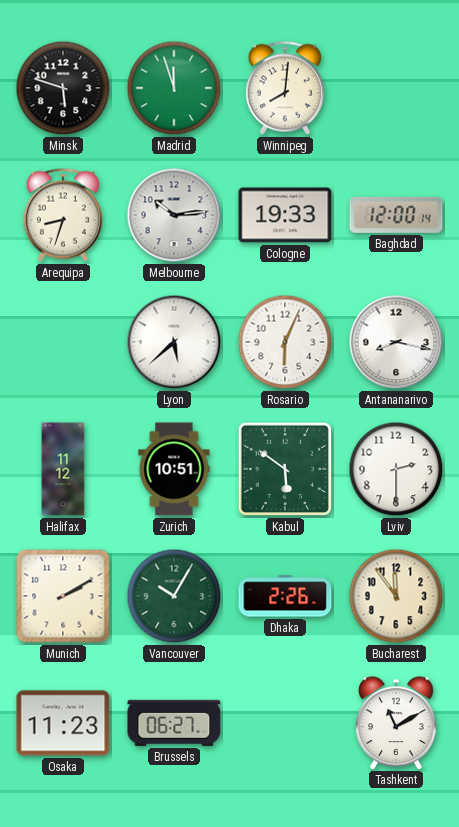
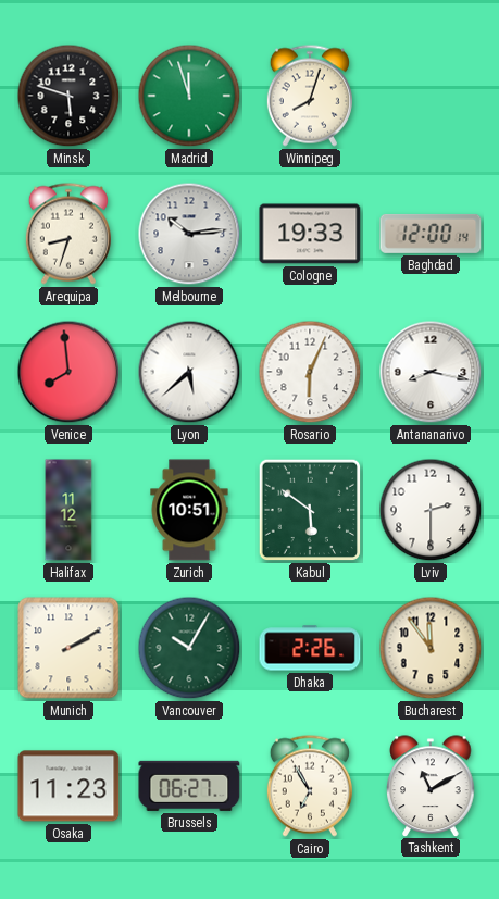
Winnipeg: 8:01 -> 8:03
Venice: none -> 7:59
Cairo: none -> 6:55
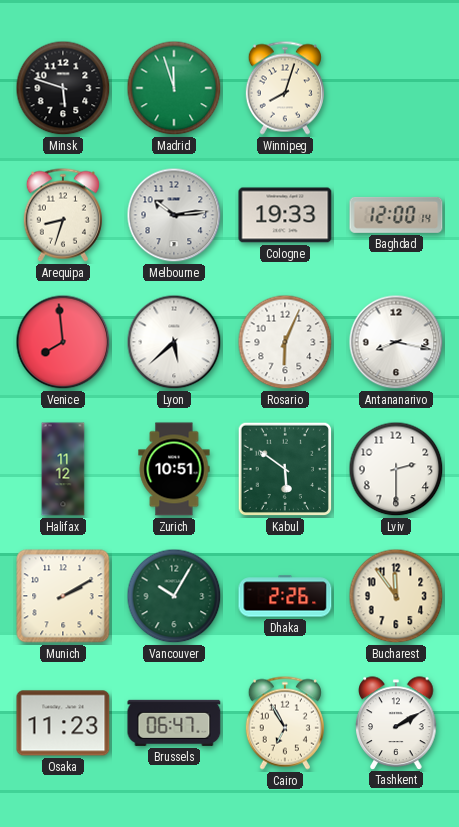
Brussels: 06:27 -> 06:47
Tashkent: 11:10 -> 2:10
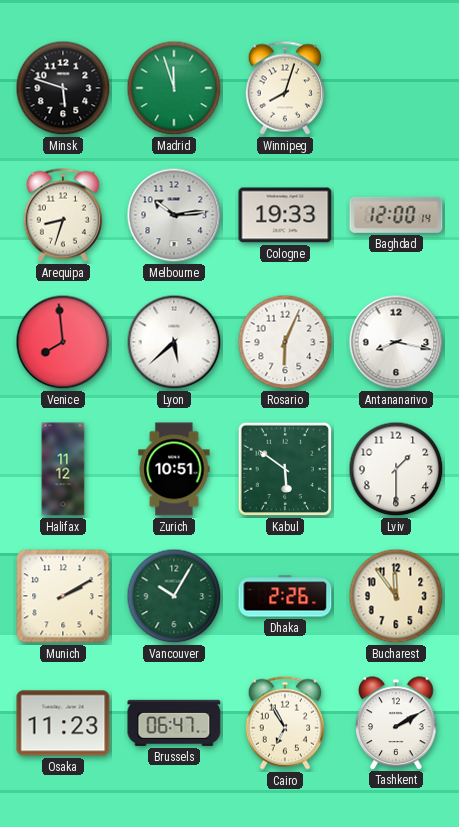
Lviv: 2:30 -> 1:30
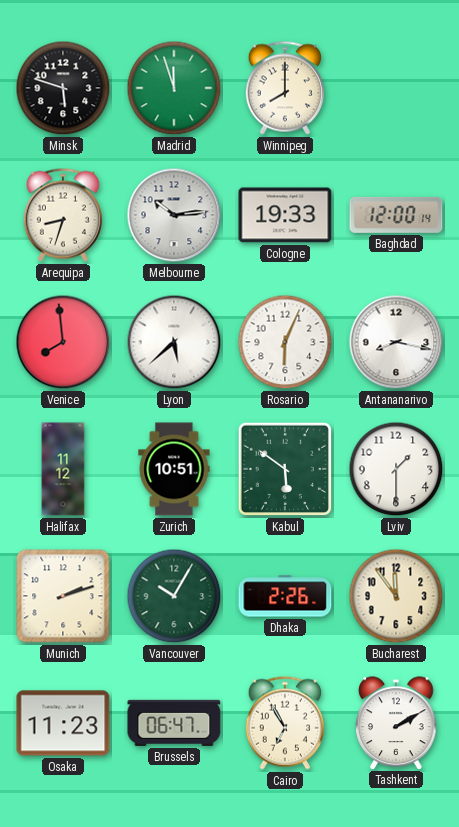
Winnipeg: 8:03 -> 8:00
Munich: 2:10 -> 2:12
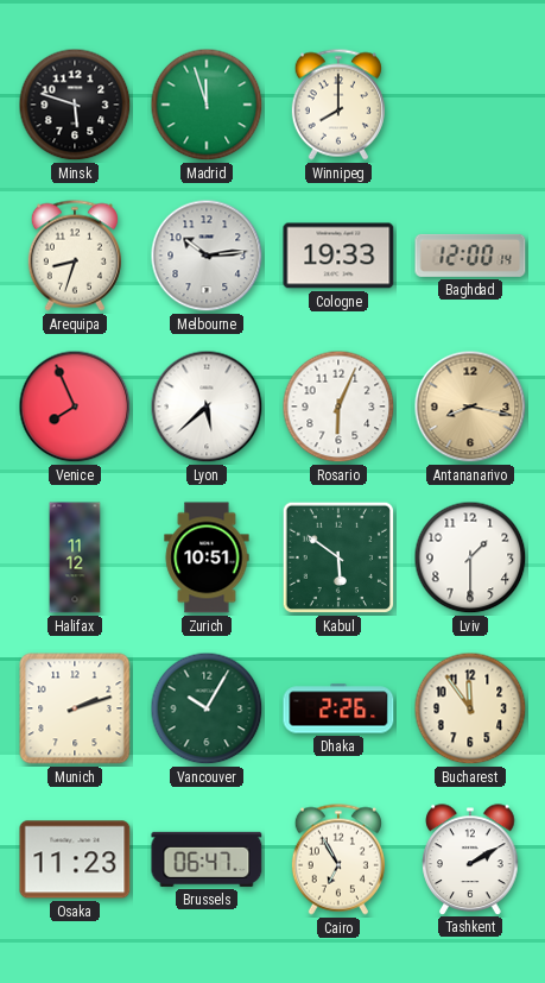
Venice: 7:59 -> 7:56
Antananarivo dial: white -> champagne
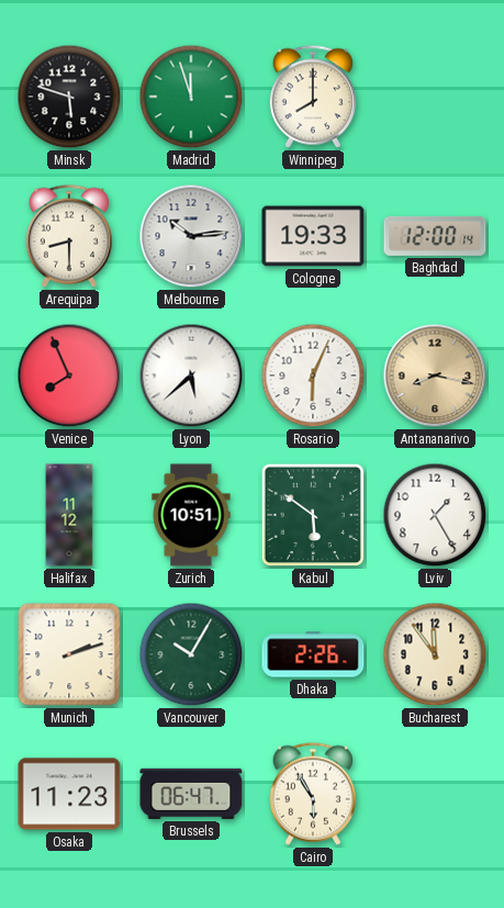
Arequipa: 8:33 -> 8:30
Lviv: 1:30 -> 1:25
Cairo: 6:55 -> 5:55
Tashkent: 2:10 -> none
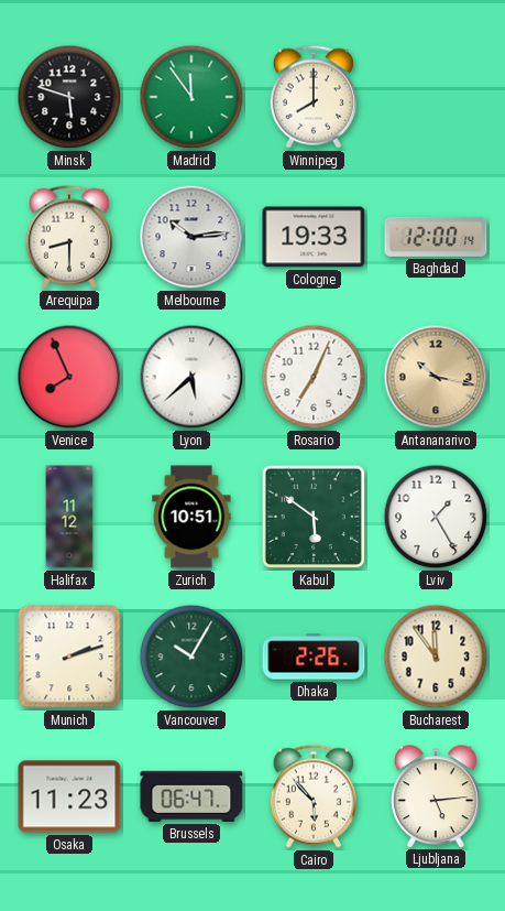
Madrid: 11:57 -> 11:54
Rosario: 6:04 -> 7:04
Antananarivo: 8:17 -> 10:17
Cairo: 5:55 -> 5:53
Ljubljana: none -> 5:14
